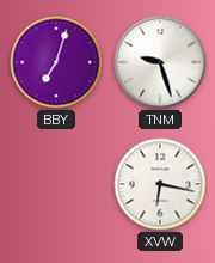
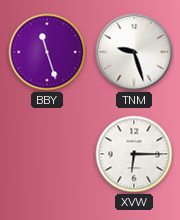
BBY: 7:03 -> 11:27
XVW: 6:17 -> 6:15
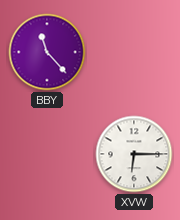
BBY: 11:27 -> 11:23
TNM: 9:27 -> none
